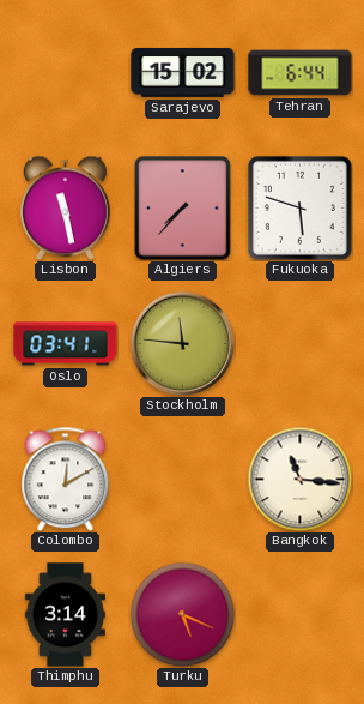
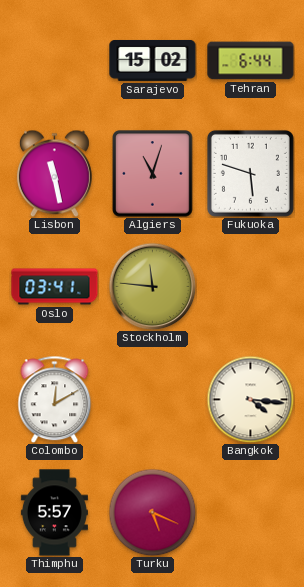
Algiers: 7:37 -> 11:03
Bangkok: 11:16 -> 4:16
Thimphu: 3:14 -> 5:57
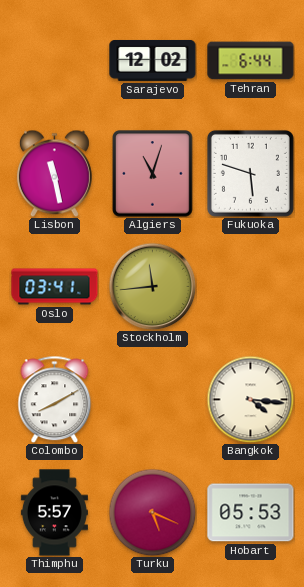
Sarajevo: 15:02 -> 12:02
Stockholm: 11:46 -> 11:44
Colombo: 12:10 -> 8:10
Hobart: none -> 05:53
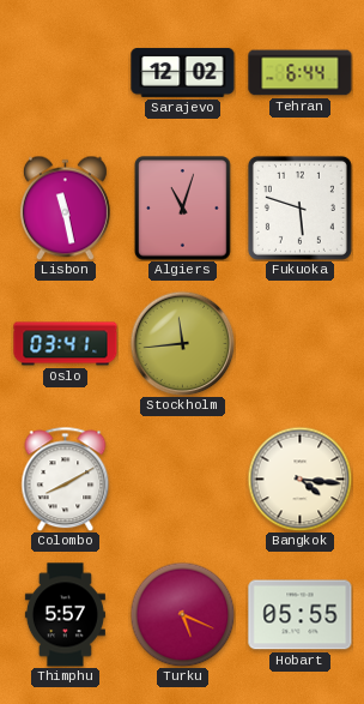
Hobart: 05:53 -> 05:55
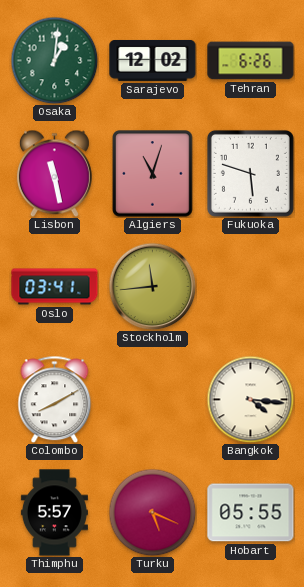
Osaka: none -> 1:01
Tehran: 6:44 -> 6:26
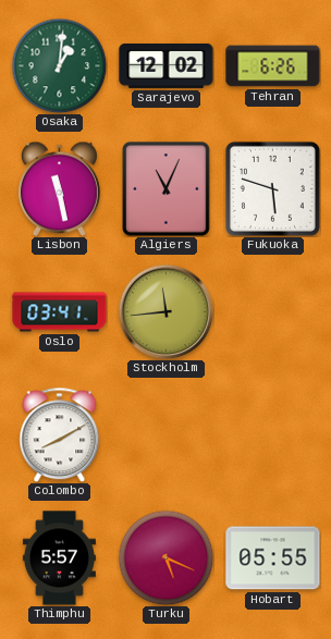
Algiers: 11:03 -> 11:04
Bangkok: 4:16 -> none
